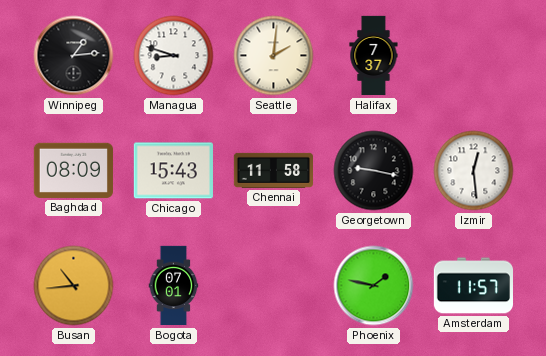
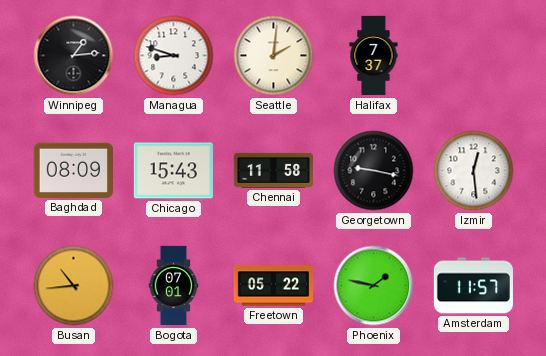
Freetown: none -> 05:22
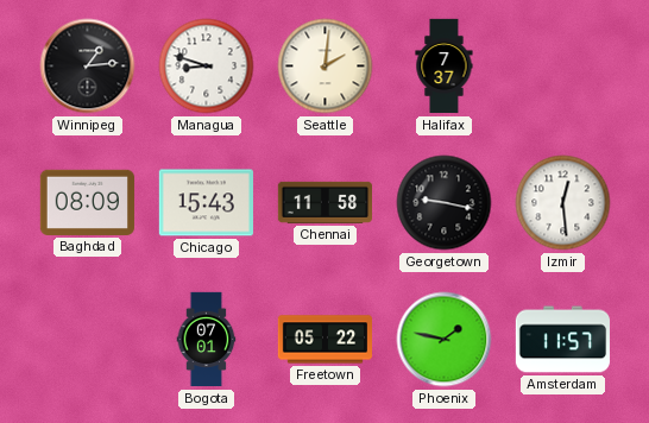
Busan: 10:44 -> none
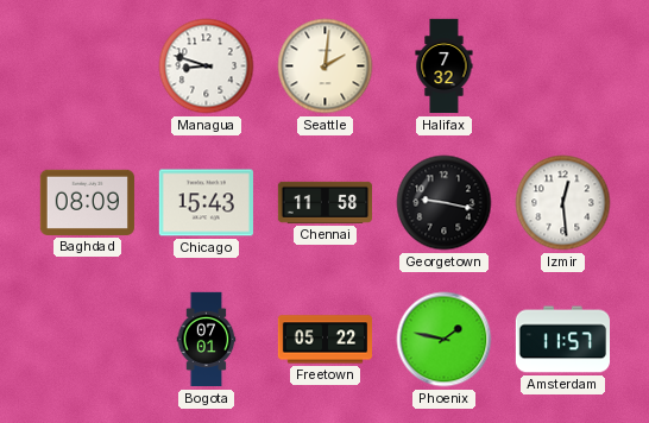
Winnipeg: 1:14 -> none
Halifax: 7:37 -> 7:32
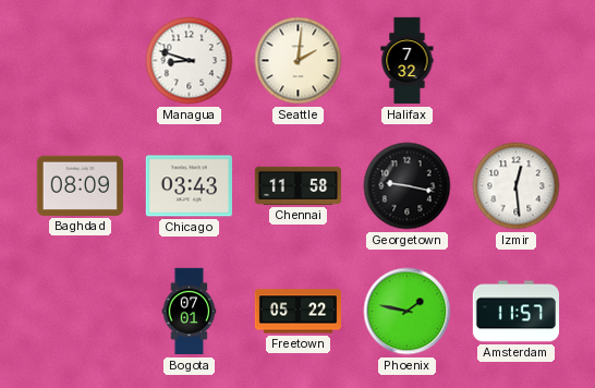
Chicago: 15:43 -> 03:43
